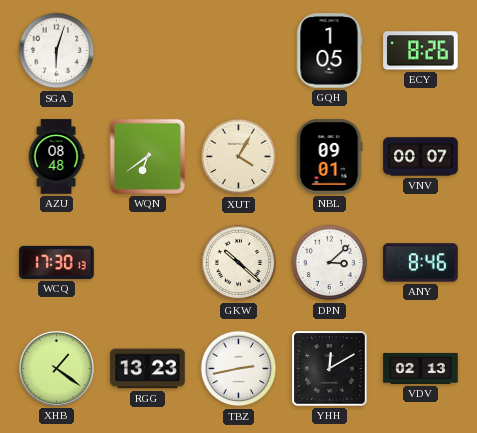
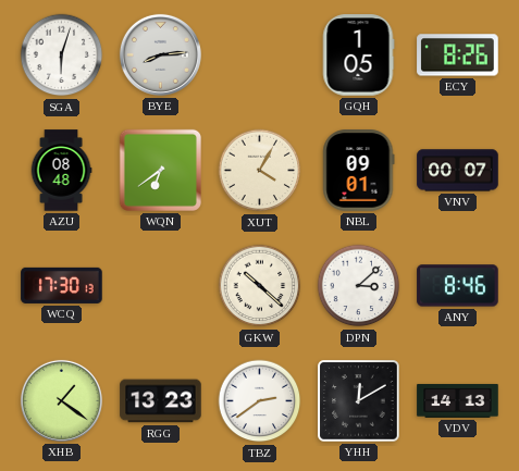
BYE: none -> 8:14
TBZ: 2:43 -> 2:39
VDV: 02:13 -> 14:13
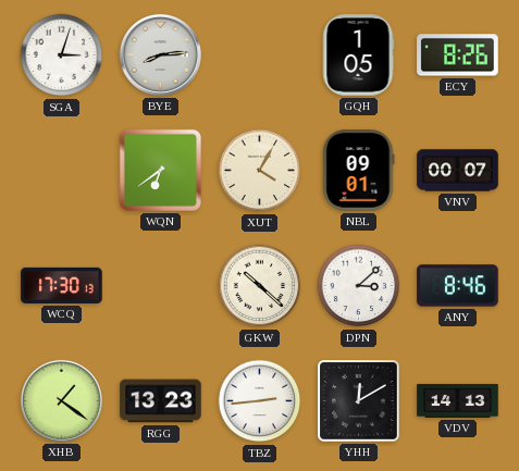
SGA: 6:03 -> 3:03
AZU: 08:48 -> none
TBZ: 2:39 -> 2:44
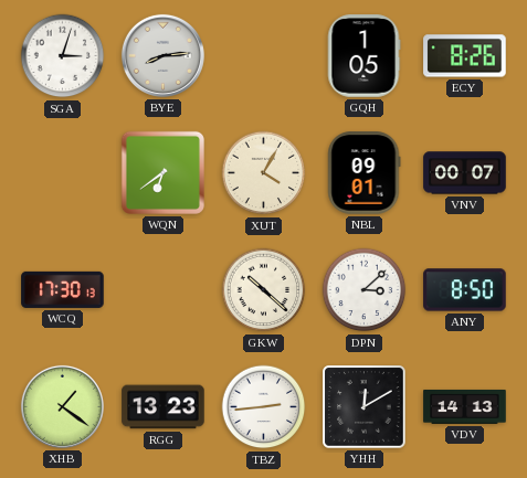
ANY: 8:46 -> 8:50
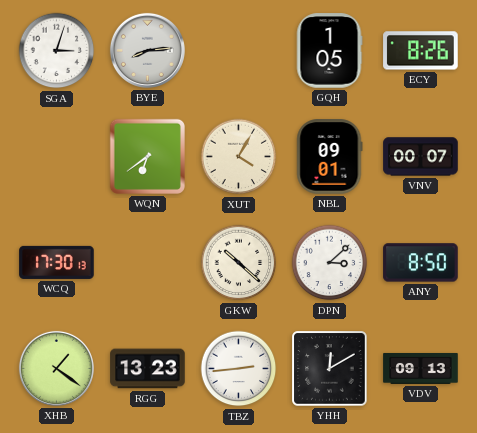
VDV: 14:13 -> 09:13
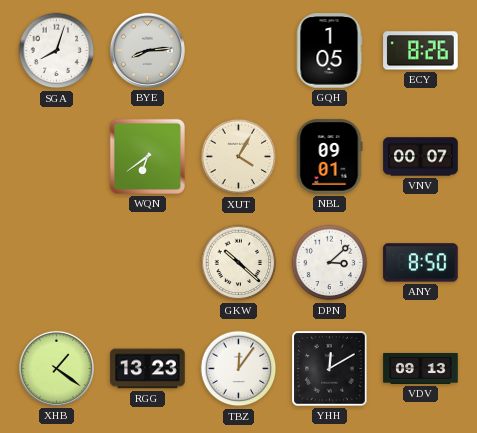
SGA: 3:03 -> 8:03
WCQ: 17:30 -> none
TBZ: 2:44 -> 12:06
